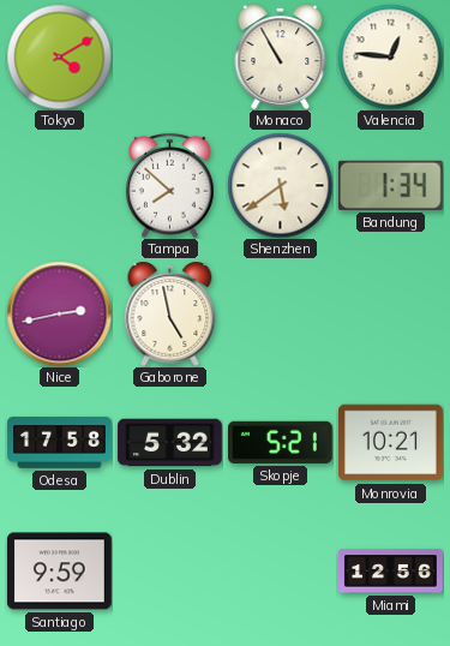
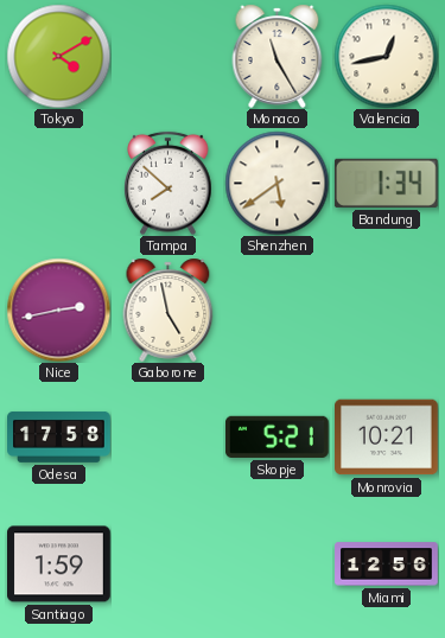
Monaco: 10:55 -> 11:25
Valencia: 12:46 -> 12:43
Dublin: 5:32 -> none
Santiago: 9:59 -> 1:59
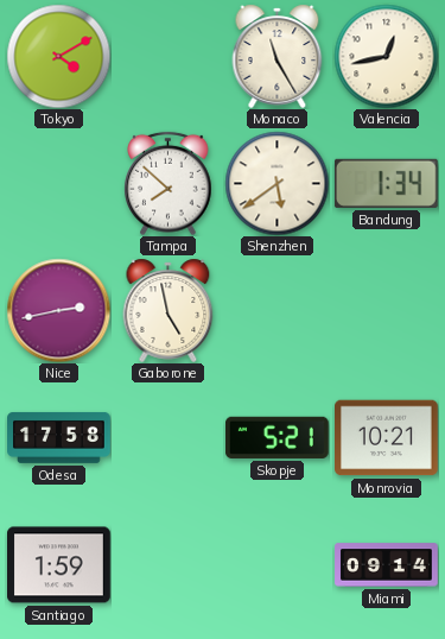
Miami: 12:56 -> 09:14
